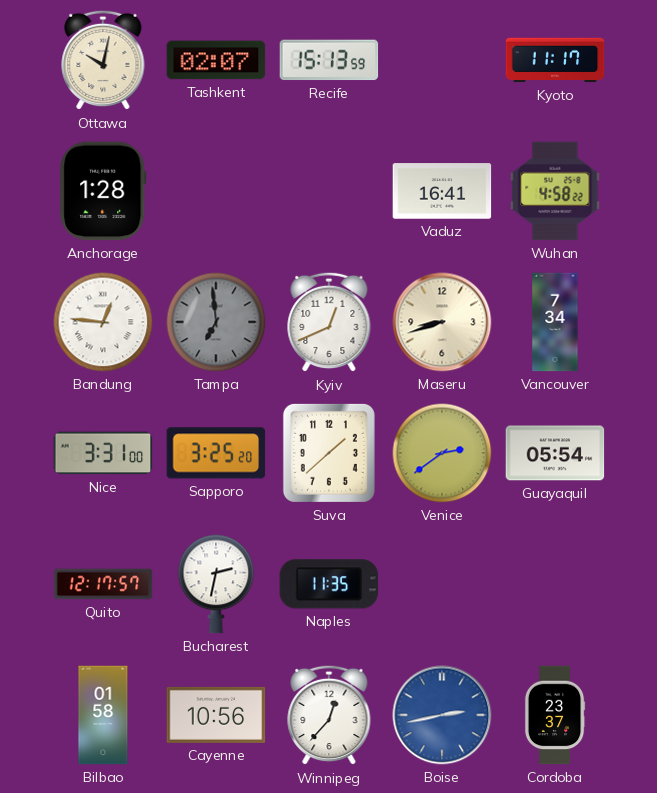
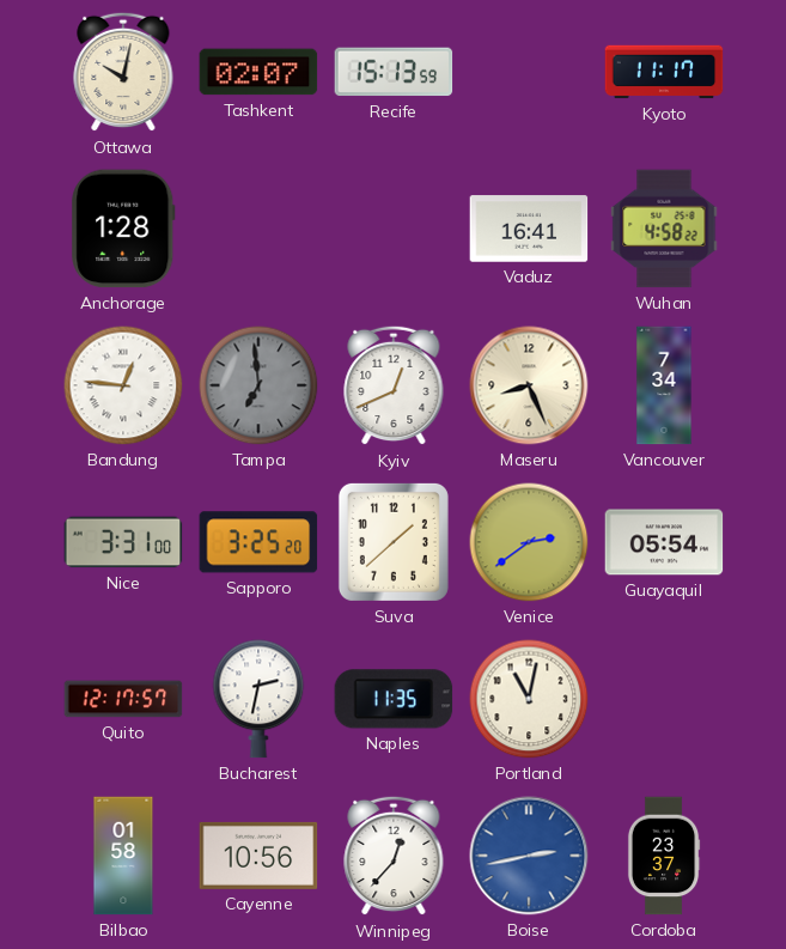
Maseru: 8:42 -> 8:26
Portland: none -> 11:02
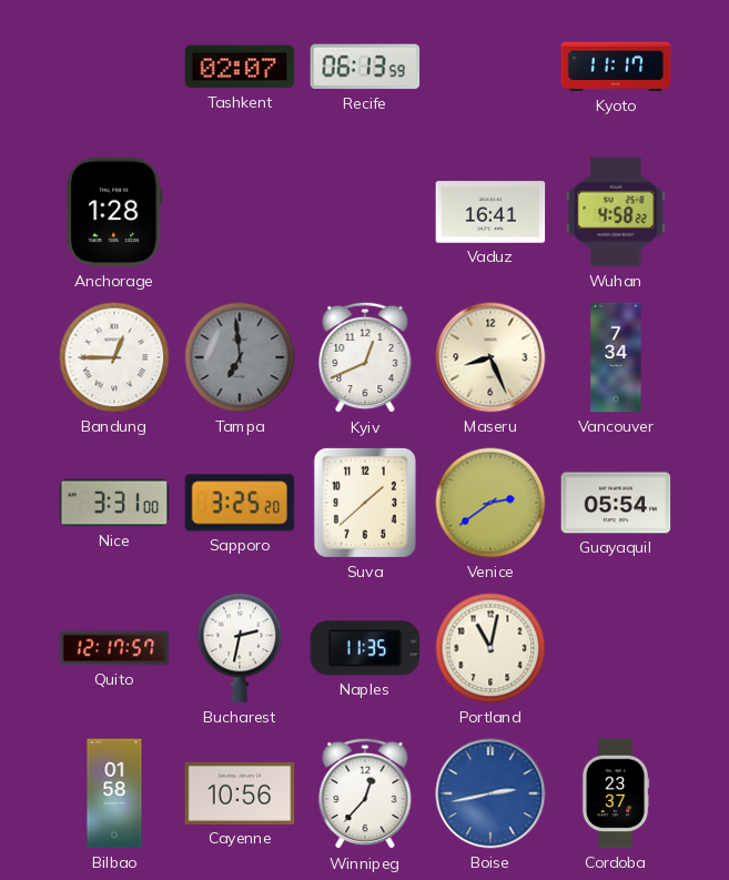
Ottawa: 10:02 -> none
Recife: 15:13 -> 06:13
Bandung: 12:46 -> 12:45
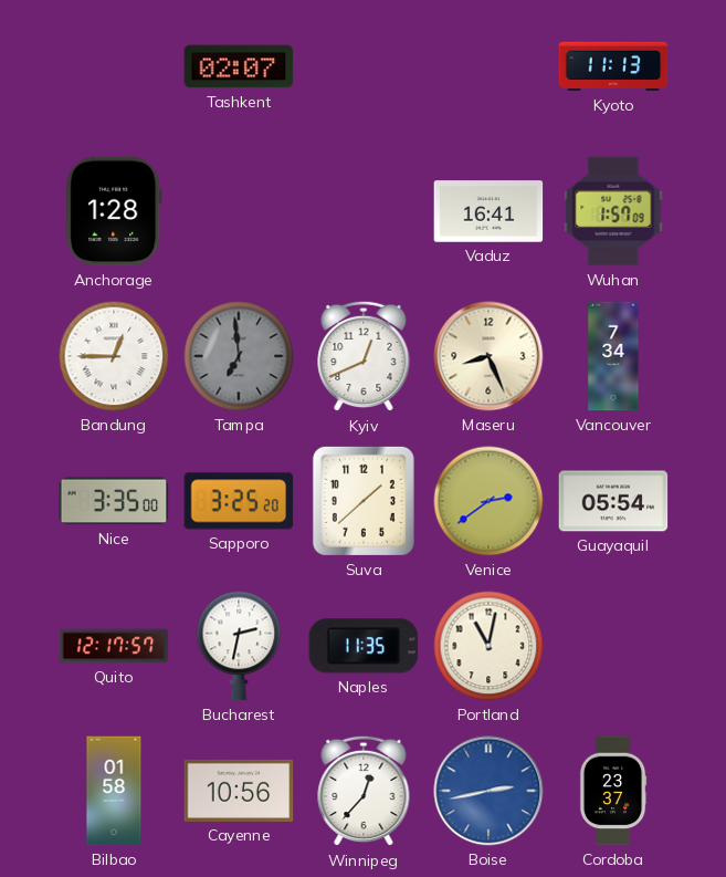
Recife: 06:13 -> none
Kyoto: 11:17 -> 11:13
Wuhan: 4:58 -> 1:57
Nice: 3:31 -> 3:35
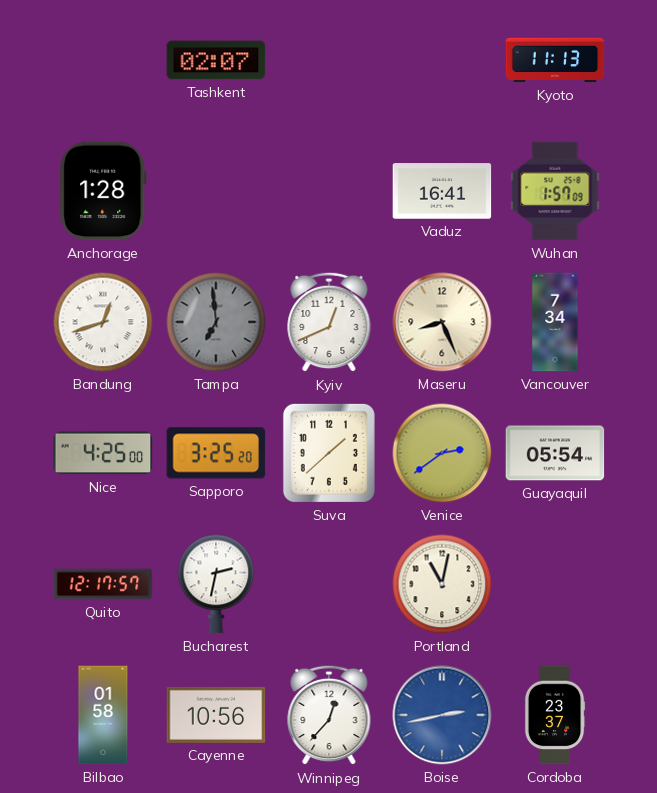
Bandung: 12:45 -> 12:42
Nice: 3:35 -> 4:25
Naples: 11:35 -> none
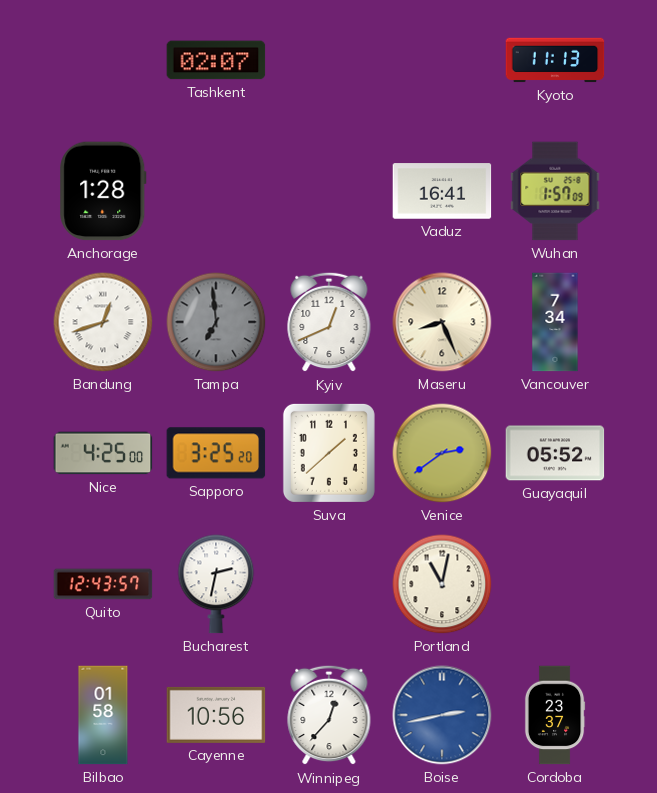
Guayaquil: 05:54 -> 05:52
Quito: 12:17 -> 12:43
